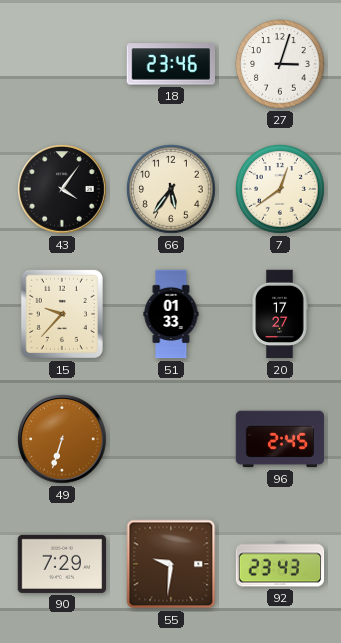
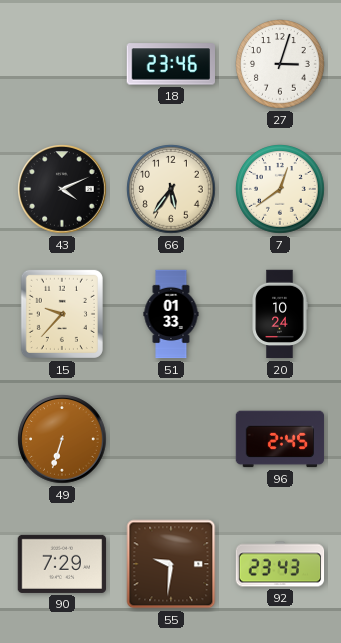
43: 4:06 -> 4:11
20: 17:27 -> 10:24
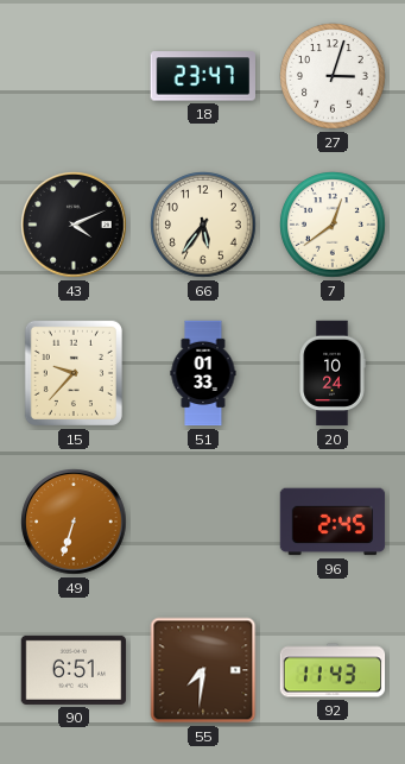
18: 23:46 -> 23:47
90: 7:29 -> 6:51
55: 9:31 -> 7:31
92: 23:43 -> 11:43
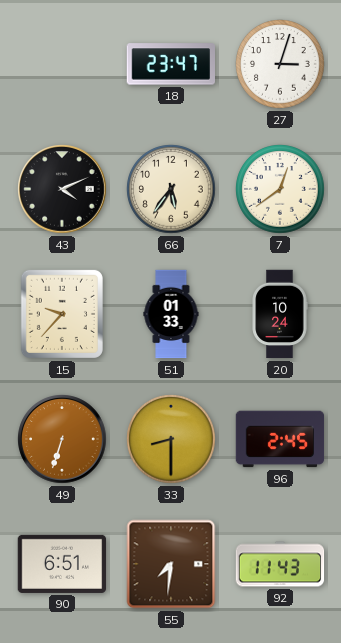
33: none -> 8:30
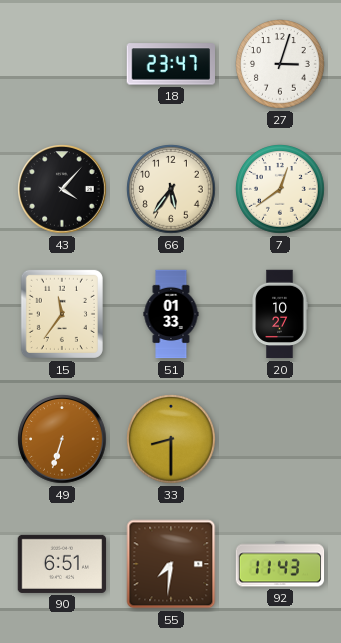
43: 4:11 -> 4:07
15: 9:37 -> 11:36
20: 10:24 -> 10:27
96: 2:45 -> none
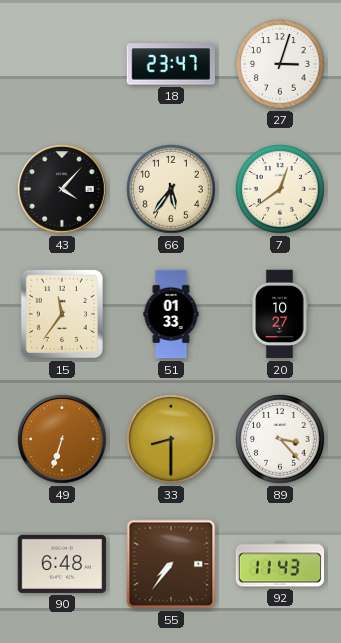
89: none -> 3:23
90: 6:51 -> 6:48
55: 7:31 -> 7:36
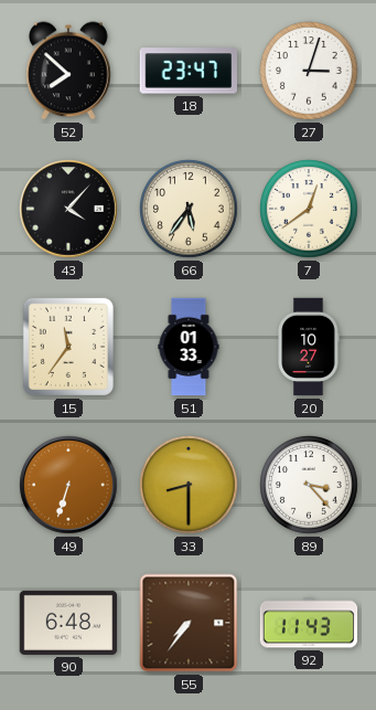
52: none -> 7:52
